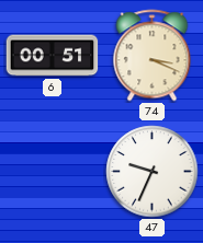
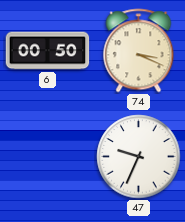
6: 00:51 -> 00:50
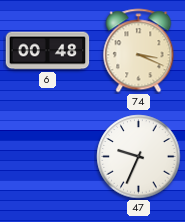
6: 00:50 -> 00:48
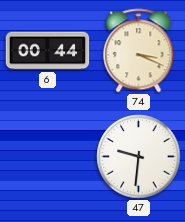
6: 00:48 -> 00:44
47: 9:34 -> 9:31
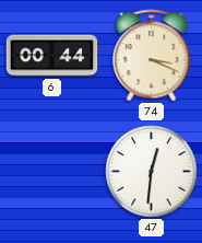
47: 9:31 -> 12:31
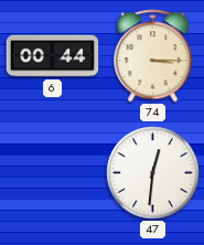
74: 3:19 -> 3:15
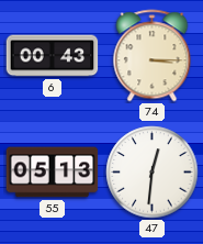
6: 00:44 -> 00:43
55: none -> 05:13
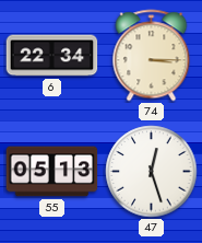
6: 00:43 -> 22:34
47: 12:31 -> 12:27
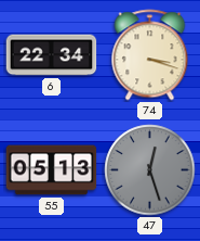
74: 3:15 -> 3:18
47 dial: white -> grey
